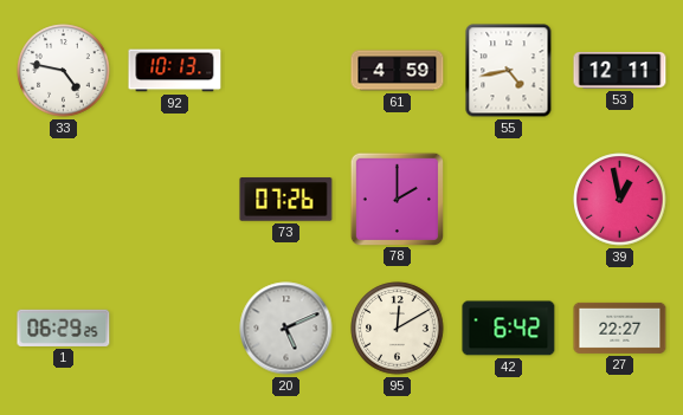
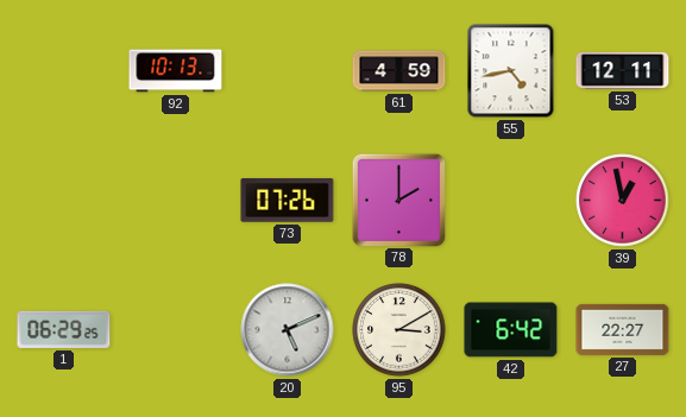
33: 4:47 -> none
95: 12:10 -> 3:10
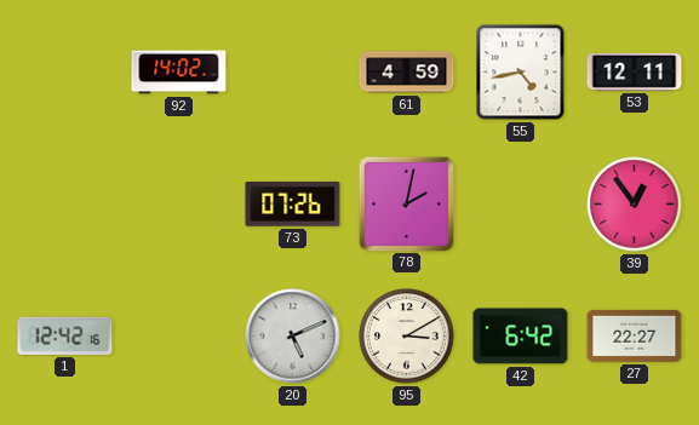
92: 10:13 -> 14:02
78: 2:00 -> 2:02
39: 12:58 -> 12:54
1: 06:29 -> 12:42
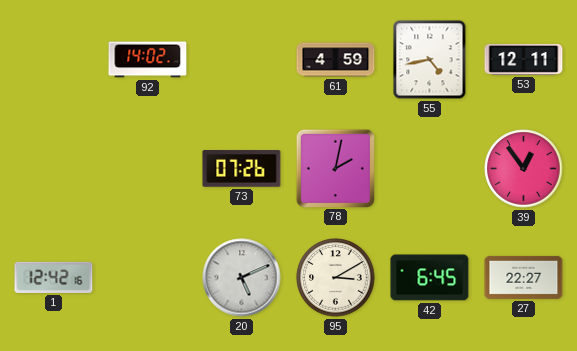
42: 6:42 -> 6:45
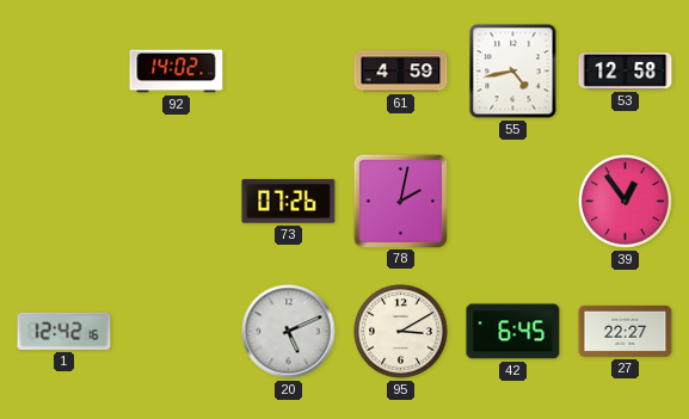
53: 12:11 -> 12:58
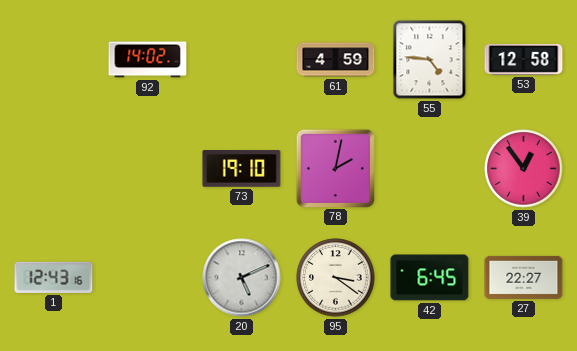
55: 4:43 -> 4:46
73: 07:26 -> 19:10
1: 12:42 -> 12:43
95: 3:10 -> 3:21
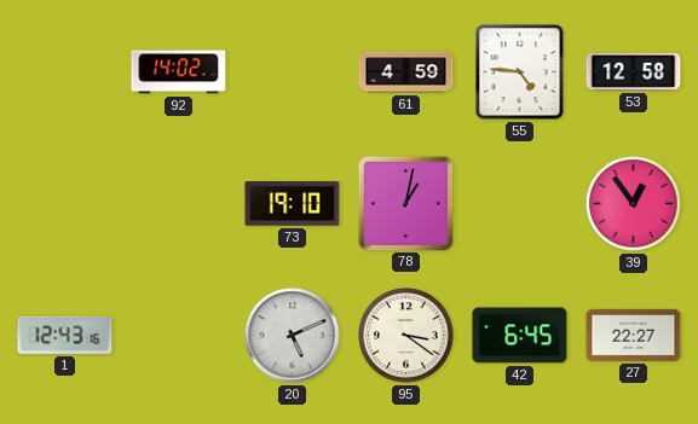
78: 2:02 -> 1:02
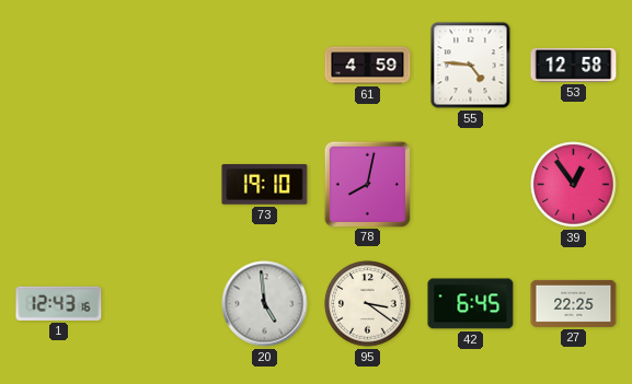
92: 14:02 -> none
78: 1:02 -> 8:02
20: 5:11 -> 4:59
27: 22:27 -> 22:25
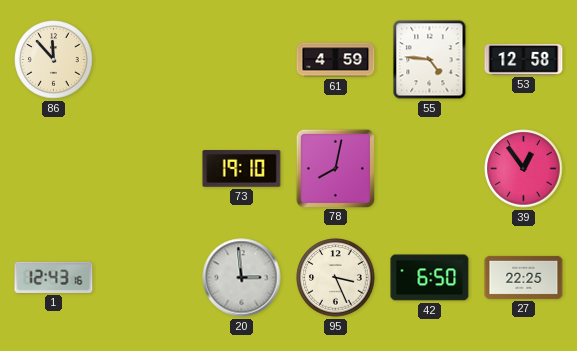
86: none -> 11:53
20: 4:59 -> 2:59
95: 3:21 -> 3:26
42: 6:45 -> 6:50
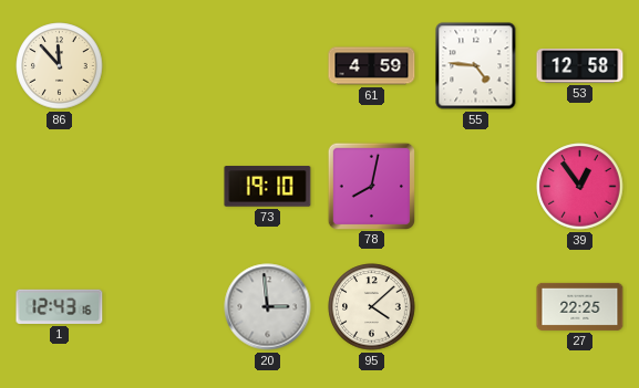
95: 3:26 -> 4:08
42: 6:50 -> none
